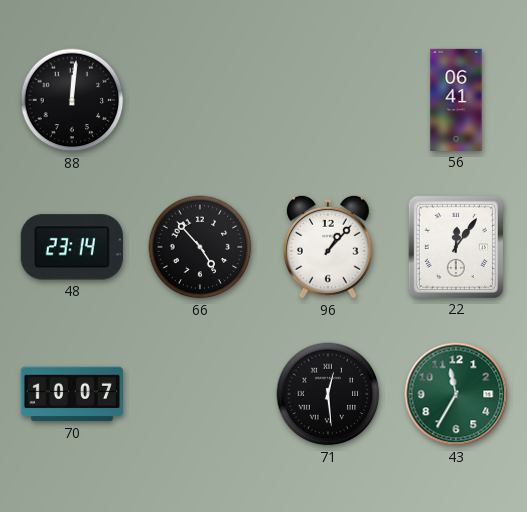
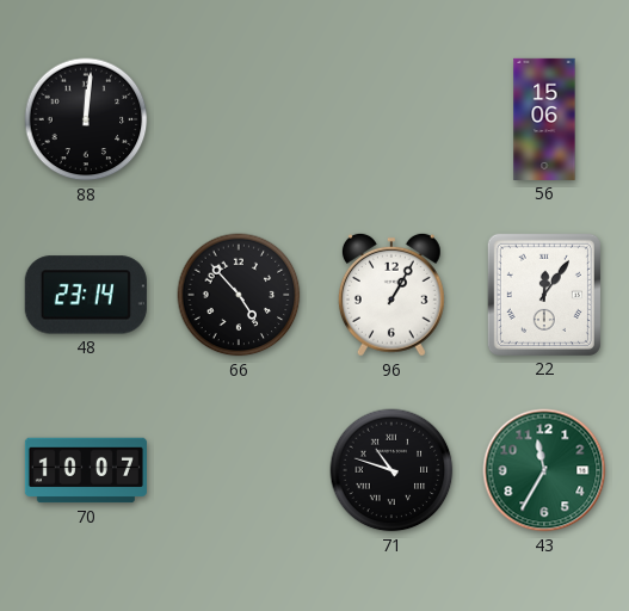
56: 06:41 -> 15:06
96: 1:07 -> 1:05
71: 12:29 -> 10:48
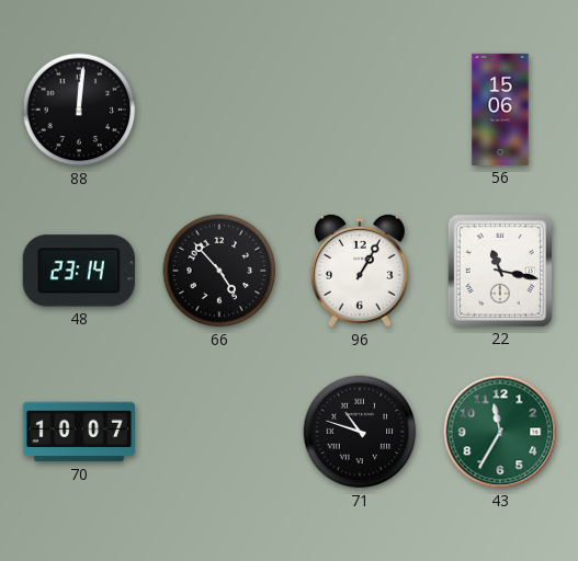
22: 12:06 -> 11:17
